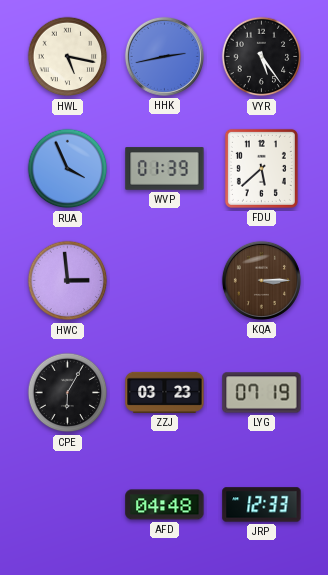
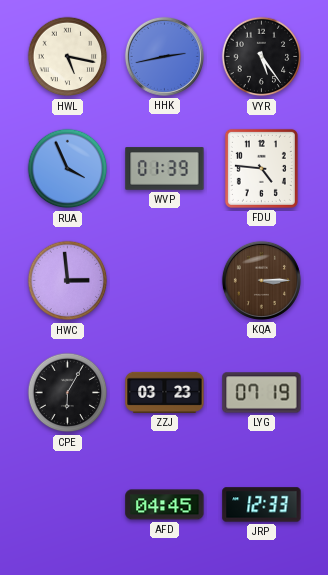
FDU: 5:38 -> 4:46
AFD: 04:48 -> 04:45
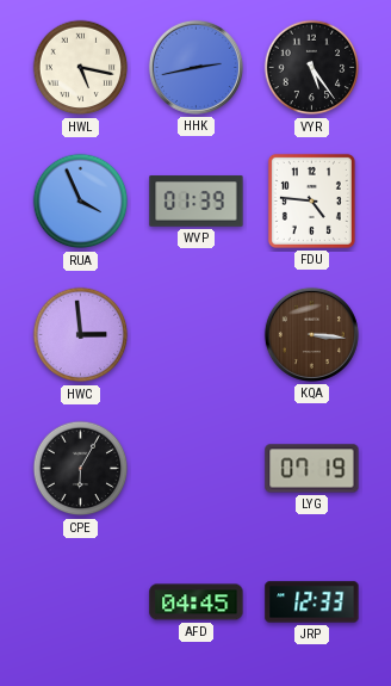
KQA: 3:15 -> 3:16
ZZJ: 03:23 -> none
